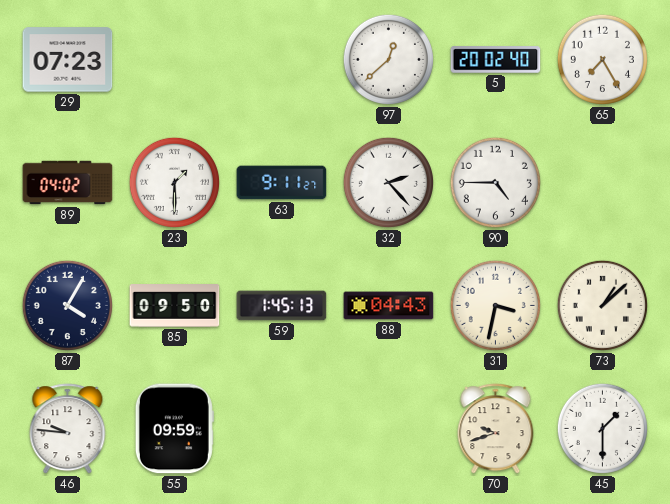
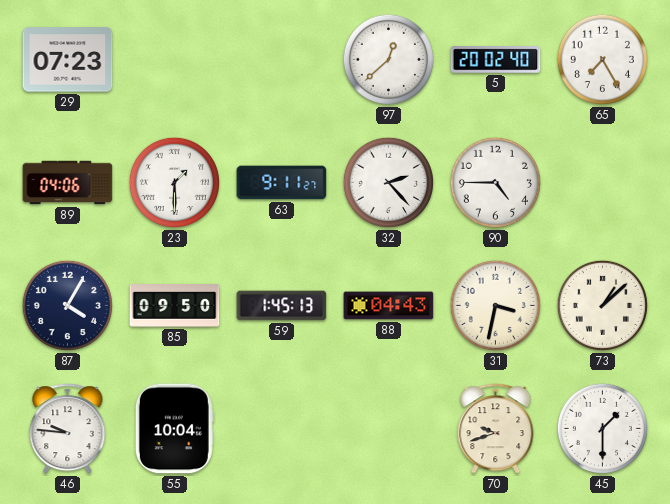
89: 04:02 -> 04:06
55: 09:59 -> 10:04
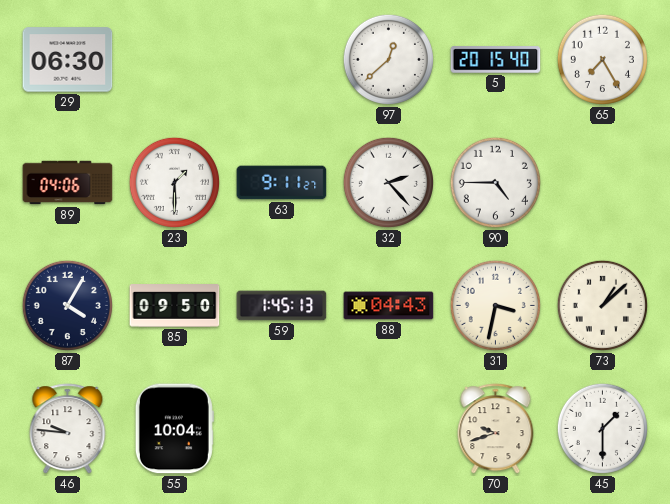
29: 07:23 -> 06:30
5: 20:02 -> 20:15
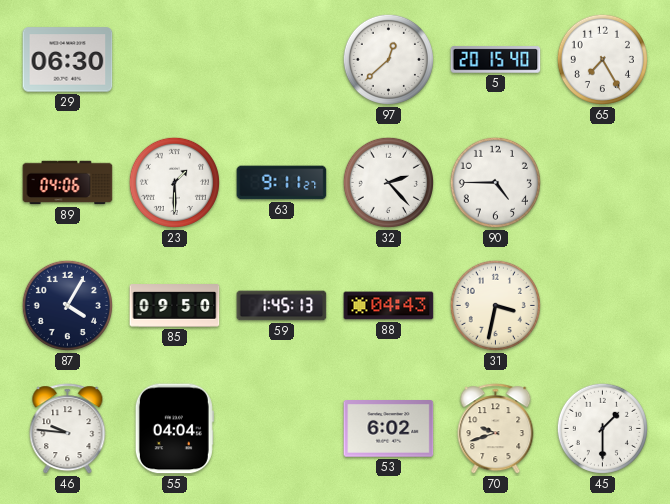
73: 1:08 -> none
55: 10:04 -> 04:04
53: none -> 6:02
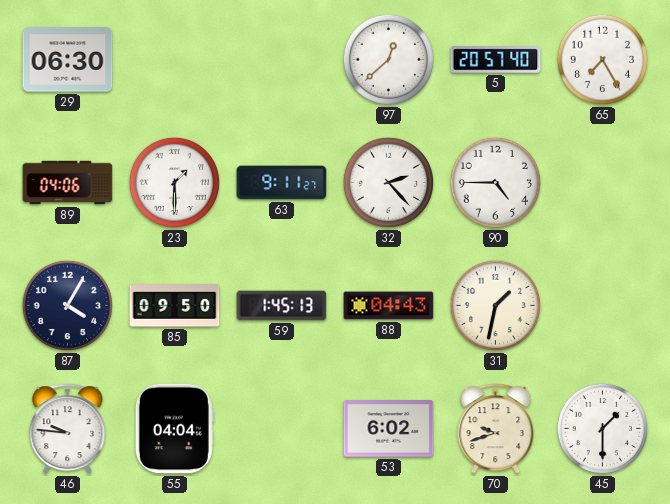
5: 20:15 -> 20:57
31: 3:32 -> 1:32
